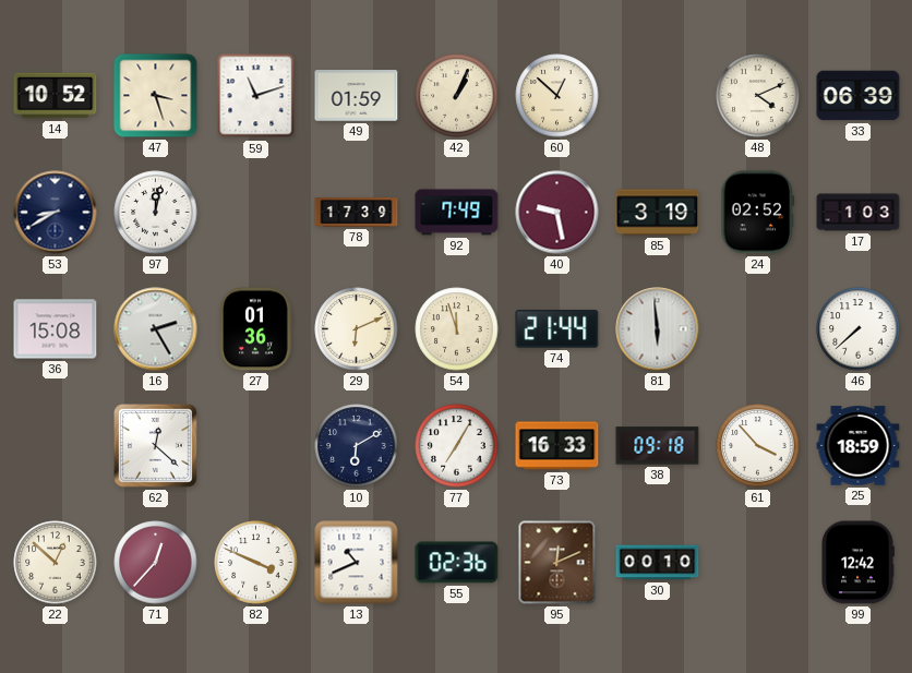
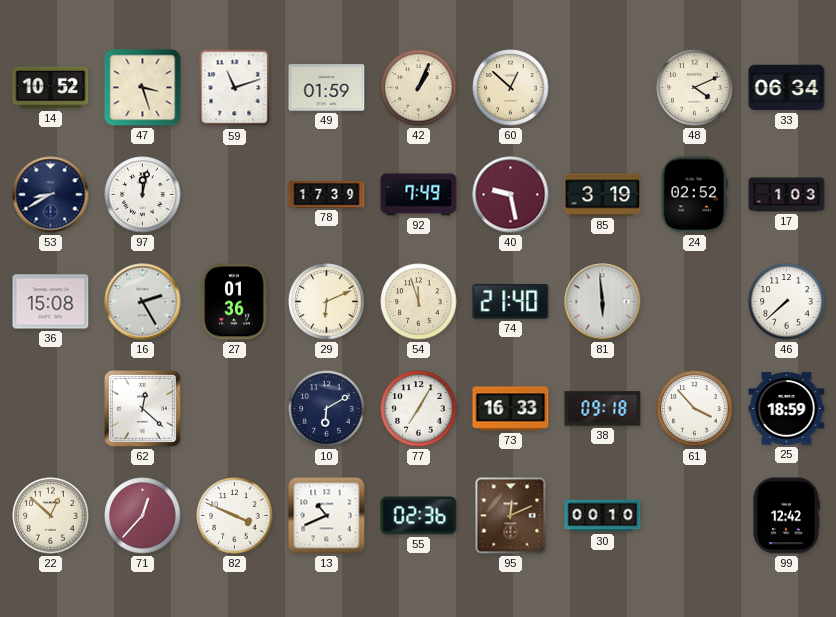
33: 06:39 -> 06:34
74: 21:44 -> 21:40
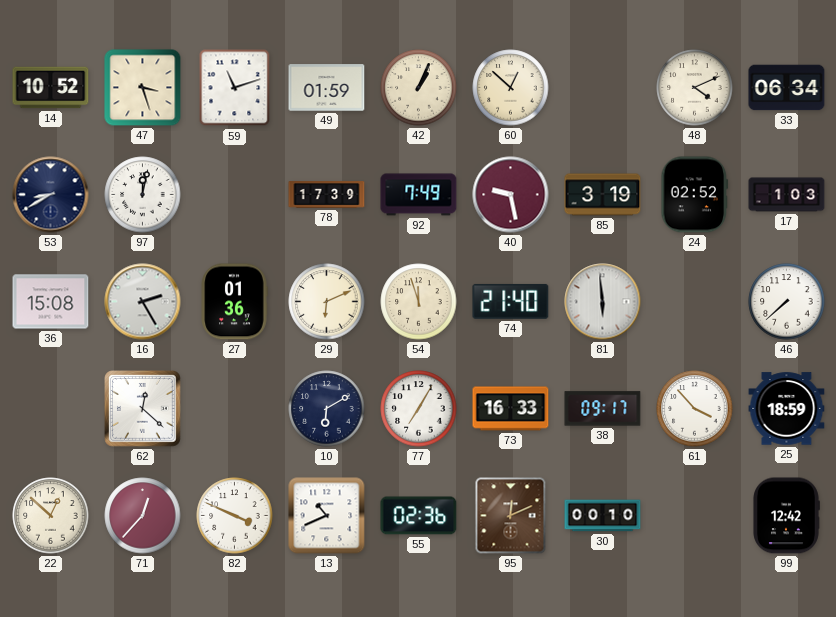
38: 09:18 -> 09:17
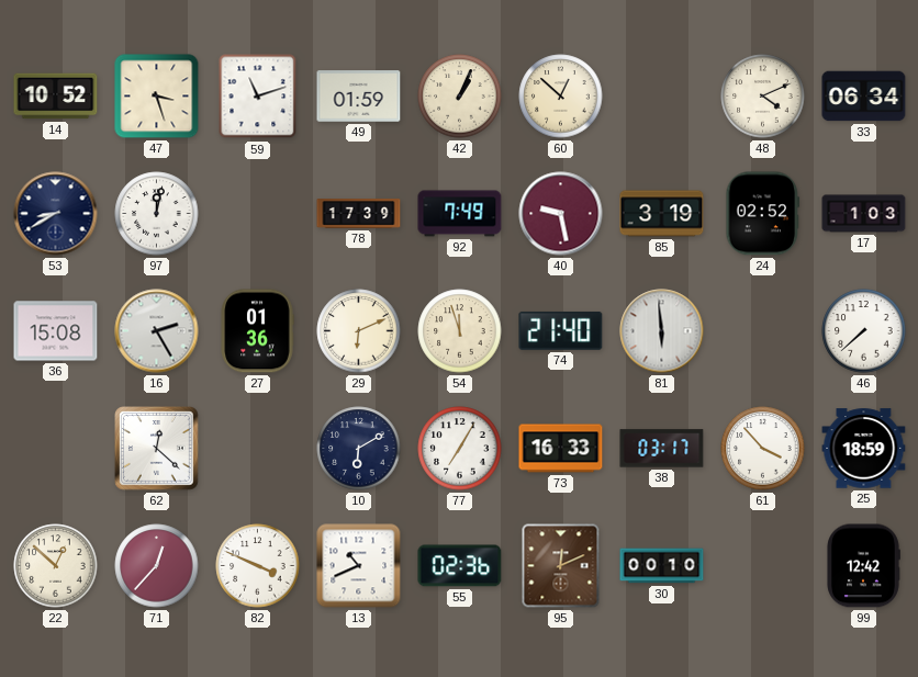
38: 09:17 -> 03:17
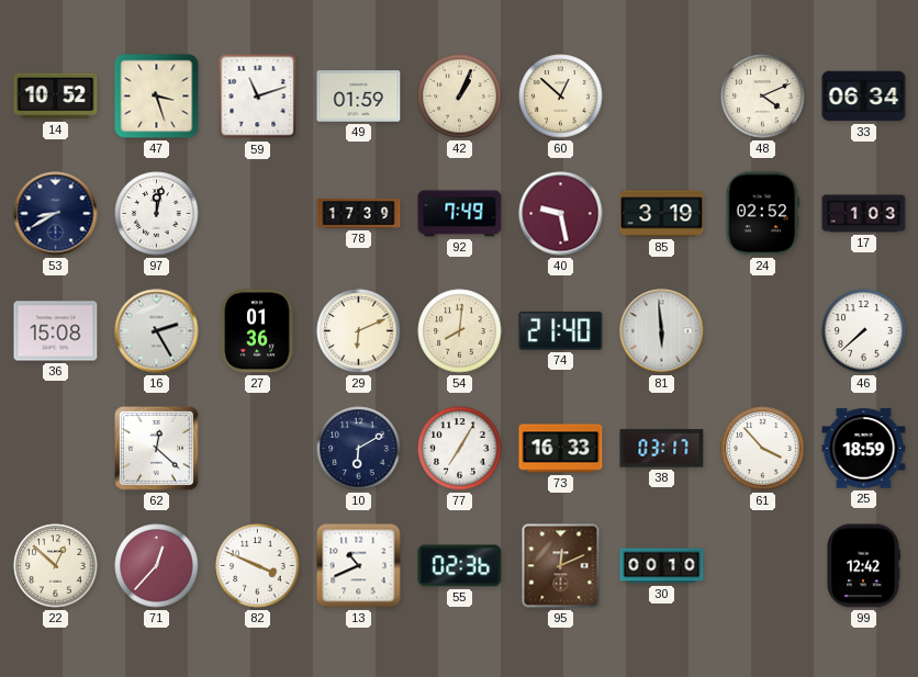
54: 11:57 -> 8:01
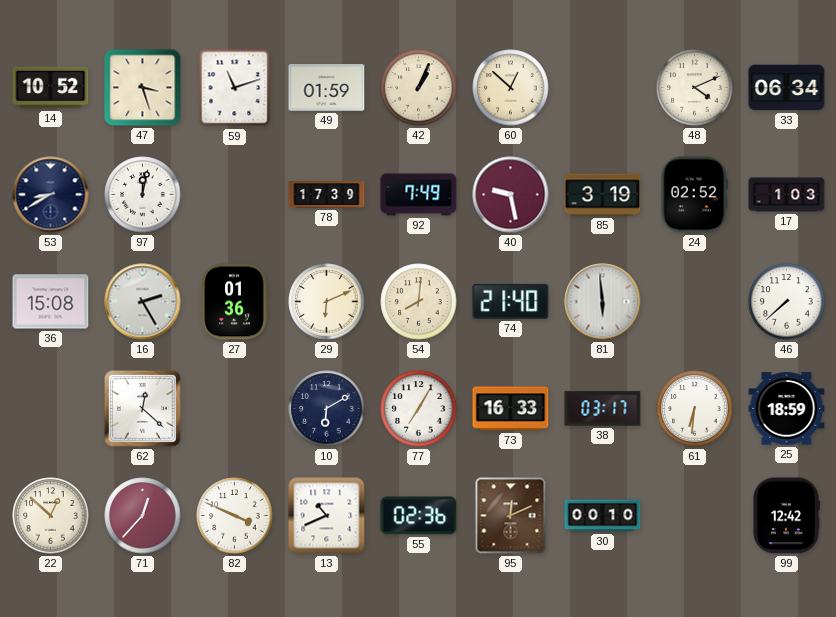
61: 3:53 -> 6:31
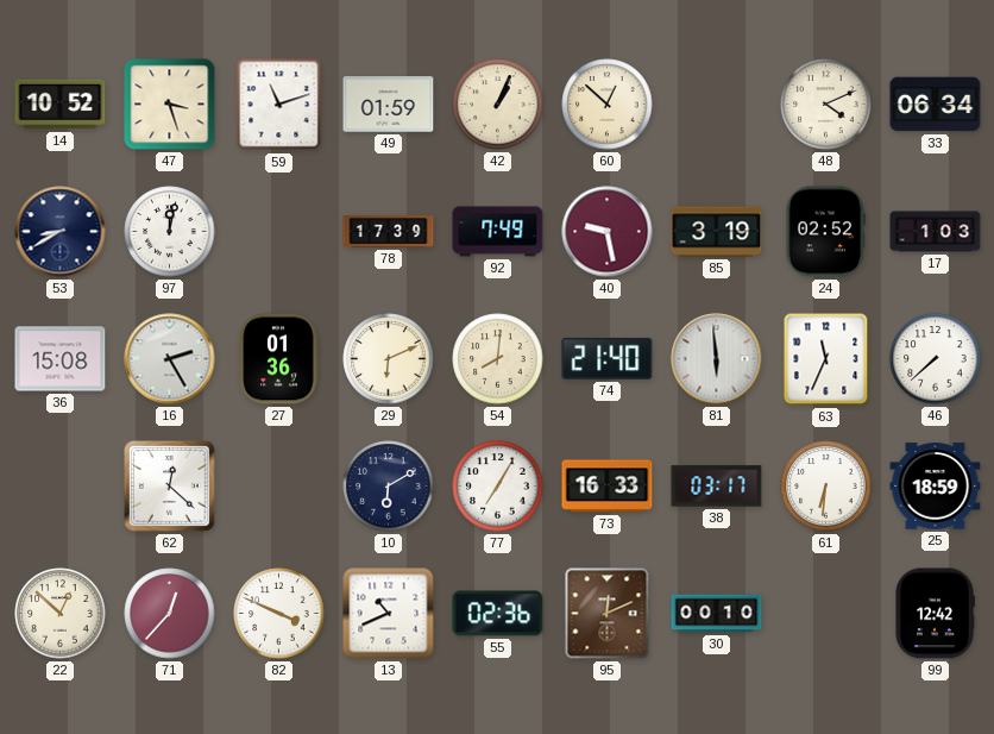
63: none -> 11:34
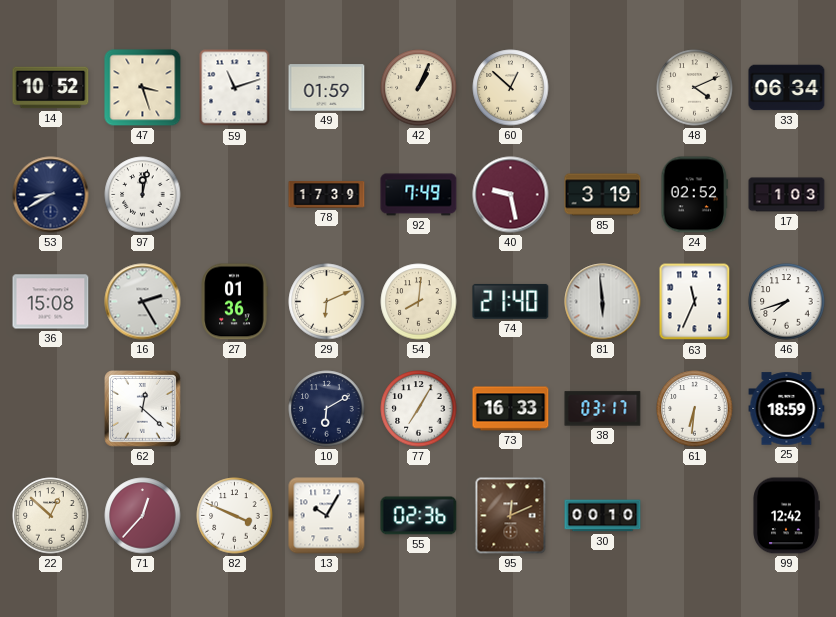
46: 7:38 -> 7:42
13: 10:41 -> 10:05
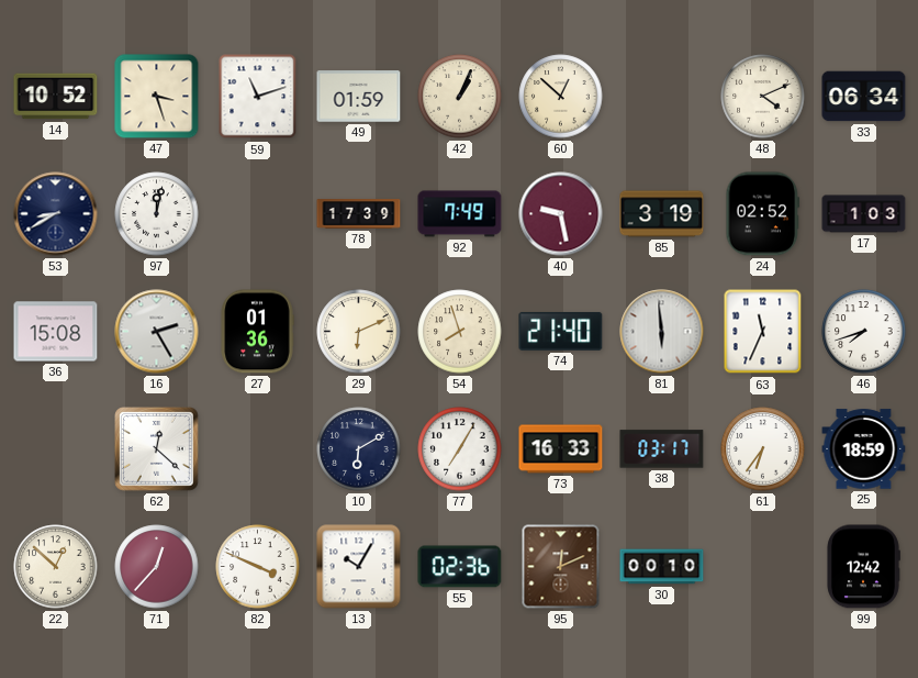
54: 8:01 -> 7:57
61: 6:31 -> 6:36
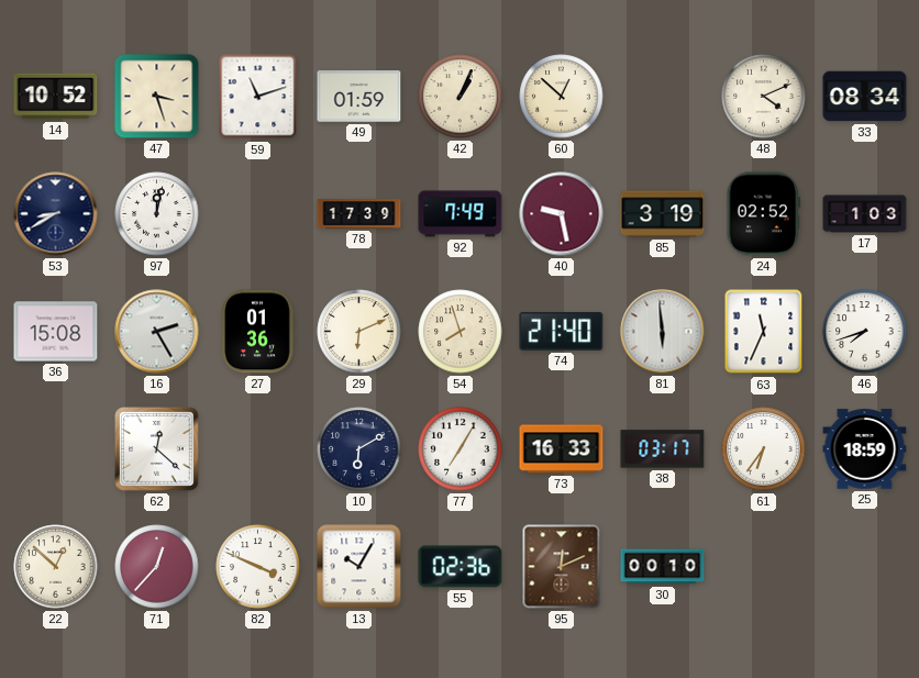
33: 06:34 -> 08:34
99: 12:42 -> none
